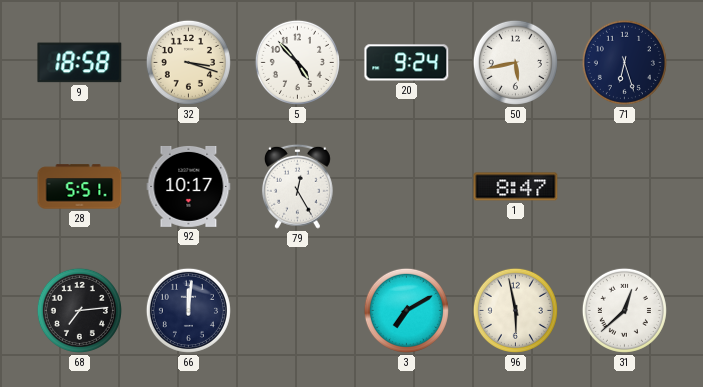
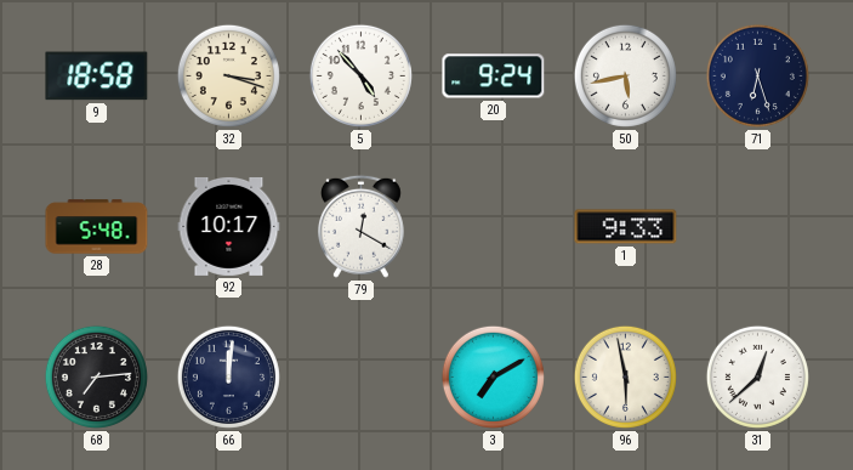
28: 5:51 -> 5:48
79: 12:25 -> 12:20
1: 8:47 -> 9:33
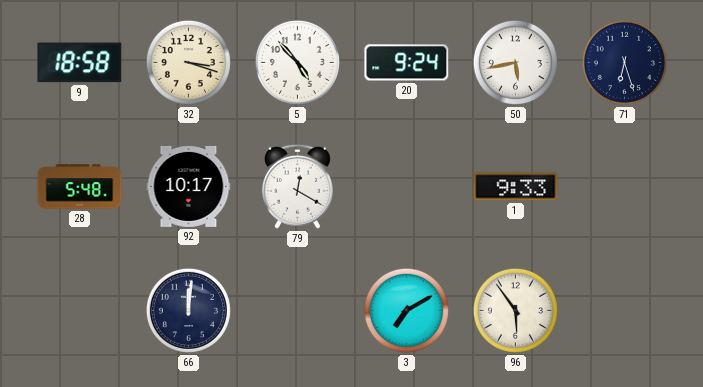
68: 7:14 -> none
96: 5:58 -> 5:54
31: 12:38 -> none
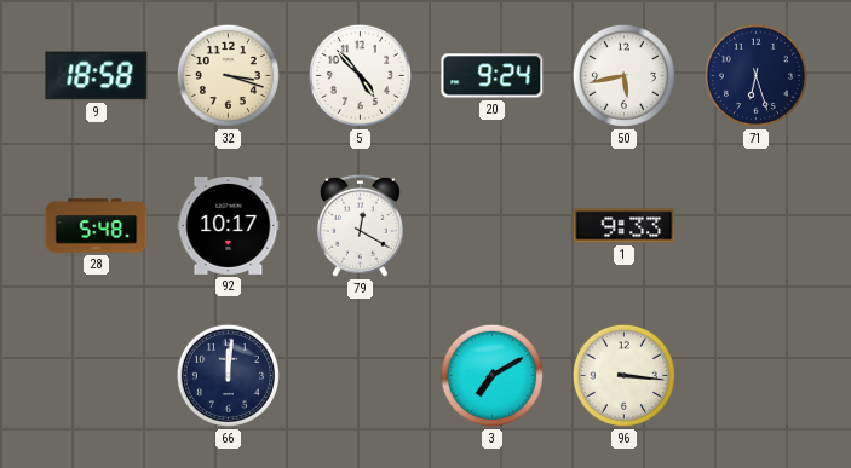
96: 5:54 -> 3:16
